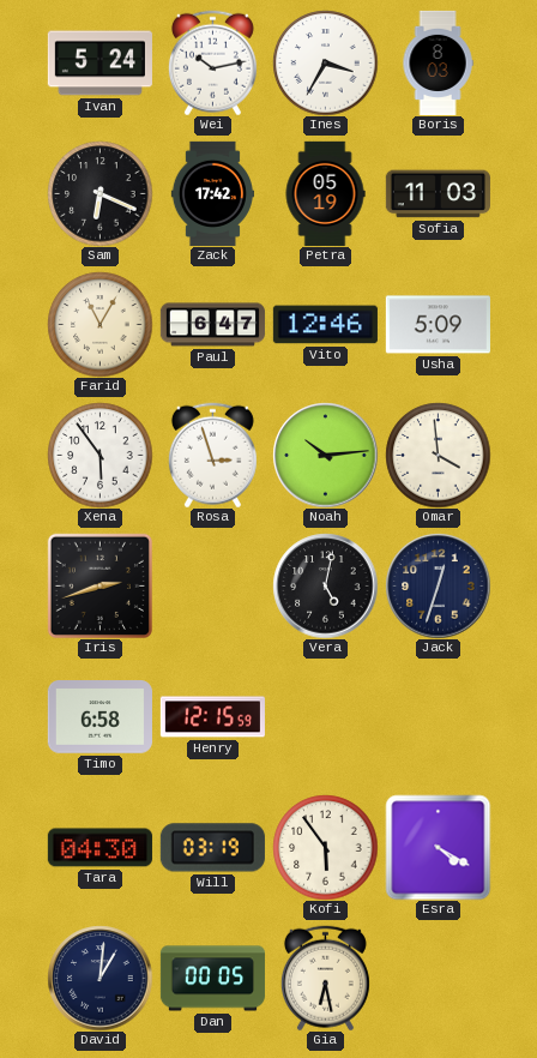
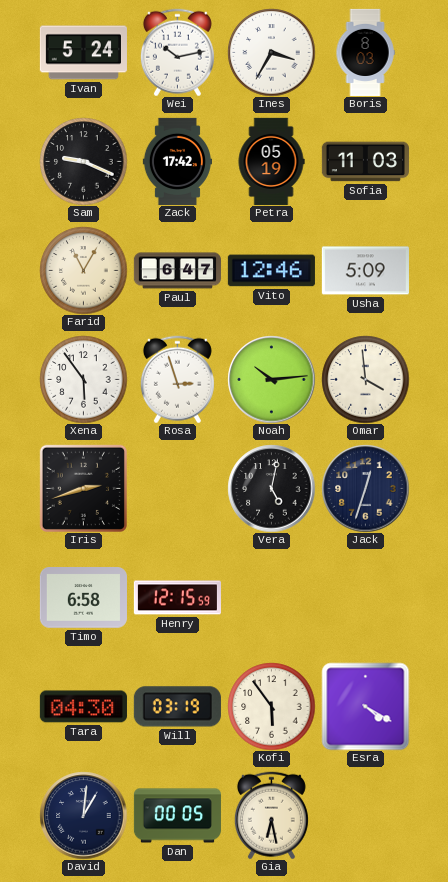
Sam: 6:19 -> 9:19
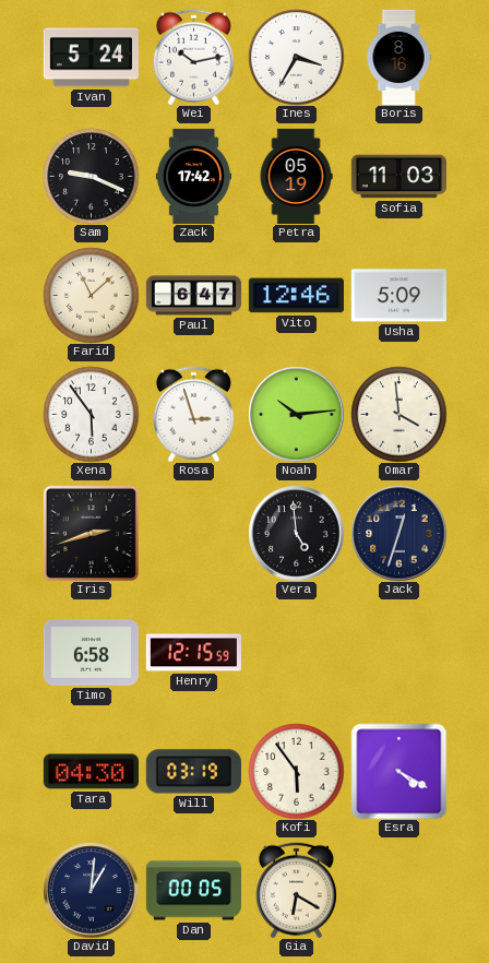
Boris: 8:03 -> 8:16
Farid: 11:05 -> 11:08
Vera: 5:02 -> 4:59
Gia: 6:28 -> 6:20
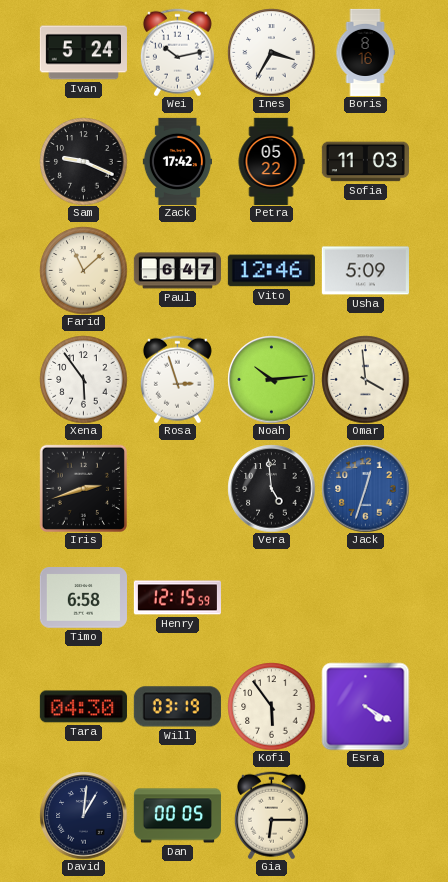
Petra: 05:19 -> 05:22
Jack dial: navy -> blue
Gia: 6:20 -> 6:15
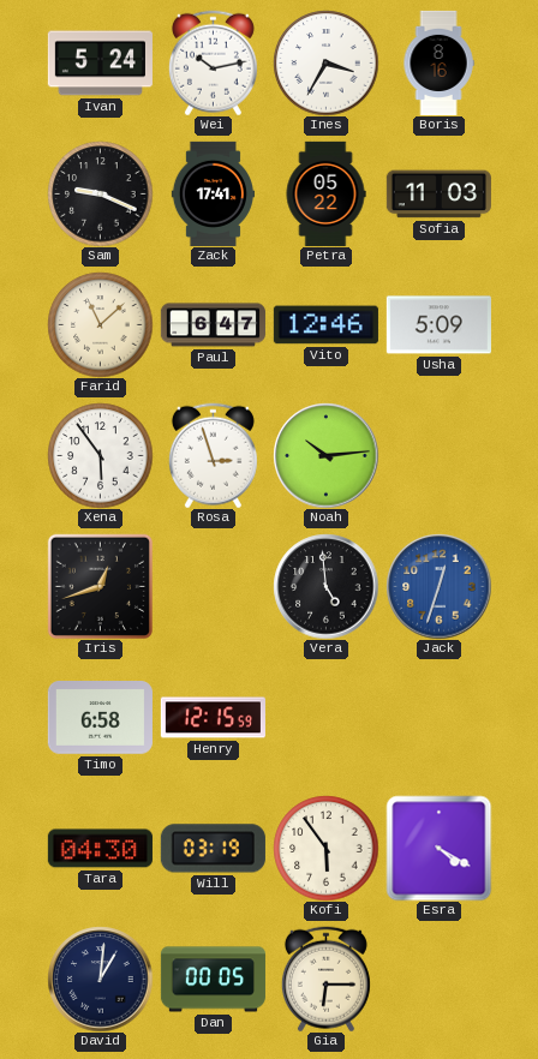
Zack: 17:42 -> 17:41
Omar: 3:59 -> none
Iris: 2:42 -> 12:42
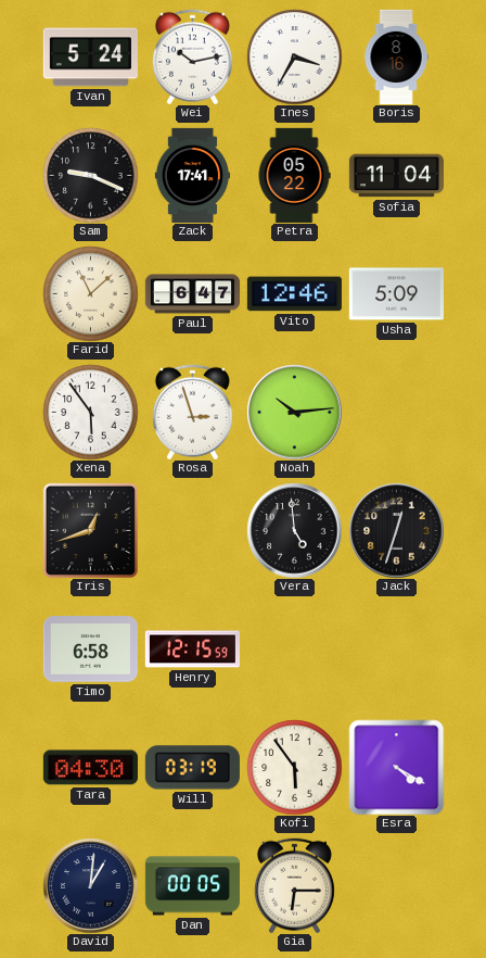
Sofia: 11:03 -> 11:04
Jack dial: blue -> black
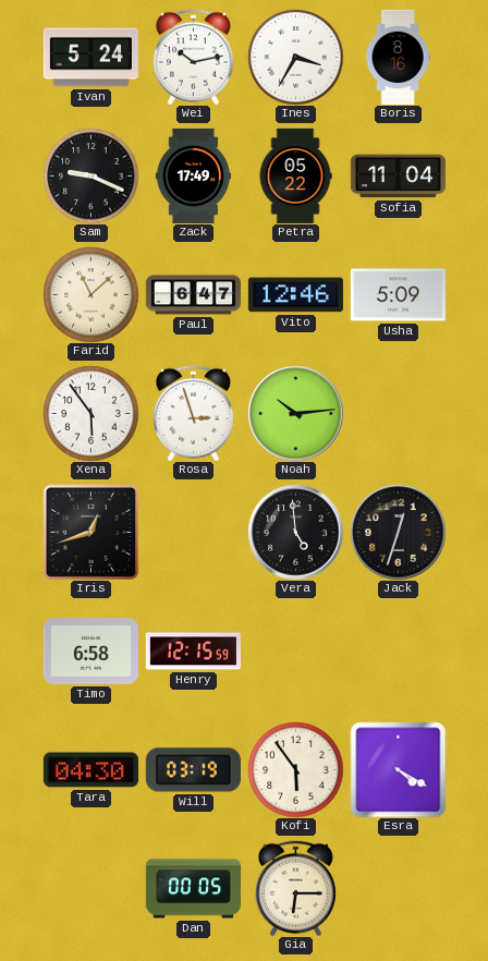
Zack: 17:41 -> 17:49
David: 1:01 -> none
